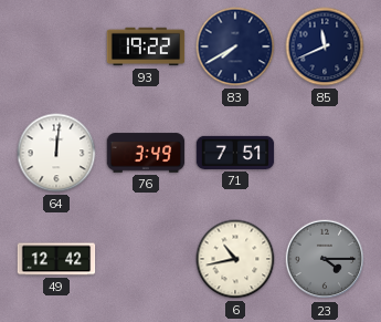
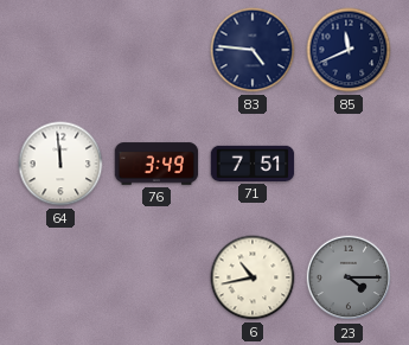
93: 19:22 -> none
83: 7:40 -> 4:46
64: 12:01 -> 11:59
49: 12:42 -> none
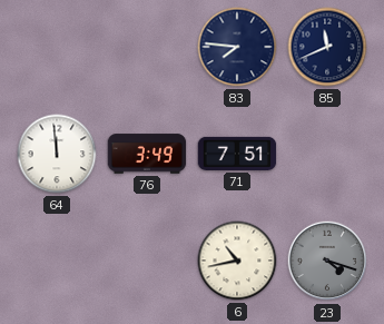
83: 4:46 -> 7:46
23: 4:15 -> 4:18
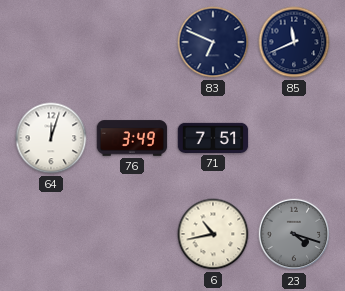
83: 7:46 -> 6:49
64: 11:59 -> 12:03
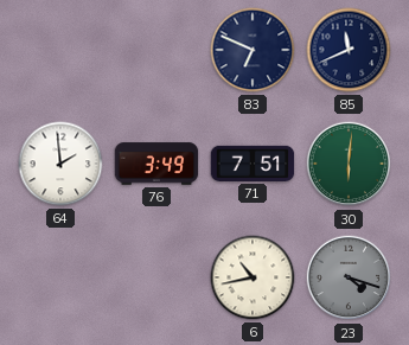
64: 12:03 -> 1:59
30: none -> 6:01
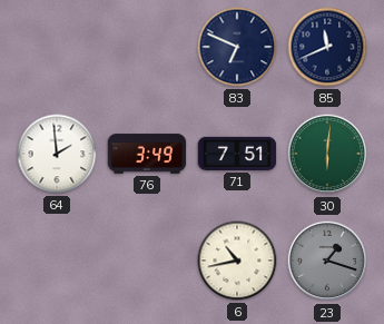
23: 4:18 -> 1:18
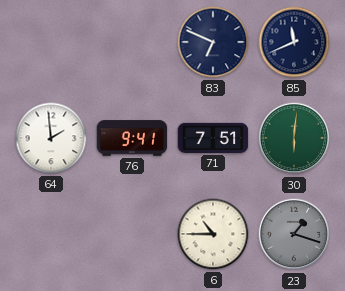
76: 3:49 -> 9:41
6: 10:43 -> 10:45
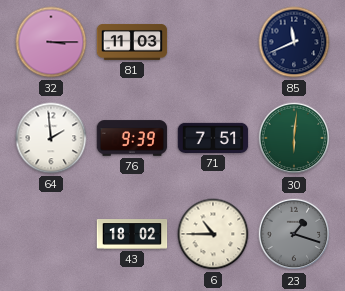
32: none -> 3:15
81: none -> 11:03
83: 6:49 -> none
76: 9:41 -> 9:39
43: none -> 18:02
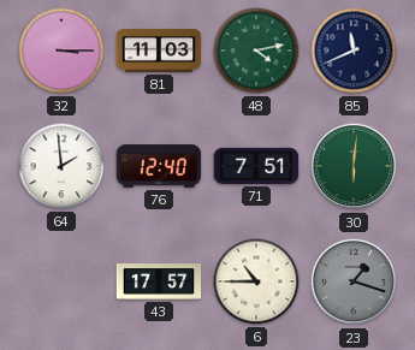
48: none -> 4:13
76: 9:39 -> 12:40
43: 18:02 -> 17:57
